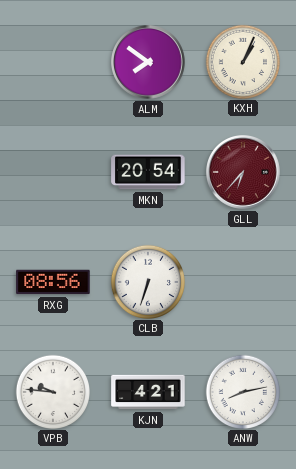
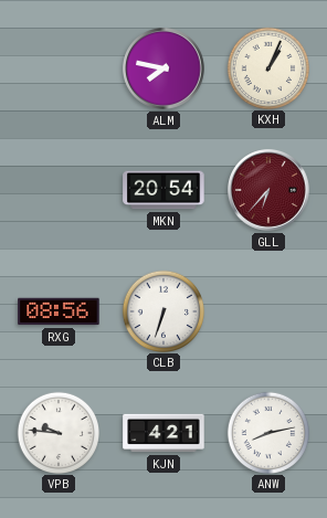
ALM: 7:51 -> 7:47
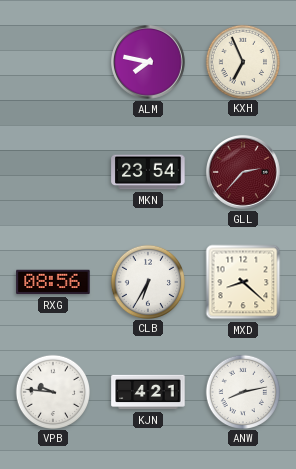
KXH: 1:04 -> 6:56
MKN: 20:54 -> 23:54
GLL: 6:37 -> 2:37
CLB: 6:33 -> 6:35
MXD: none -> 8:22
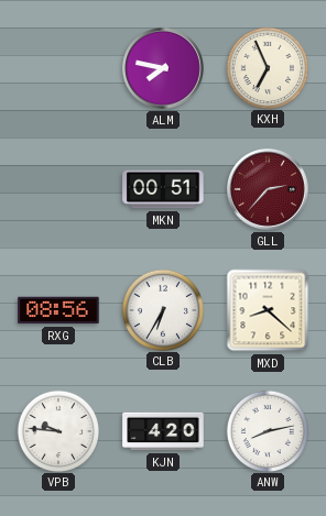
MKN: 23:54 -> 00:51
KJN: 4:21 -> 4:20
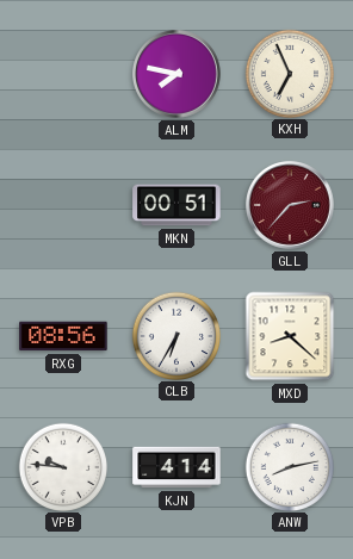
KJN: 4:20 -> 4:14
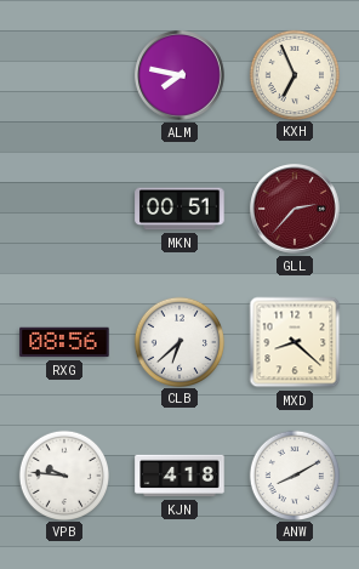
CLB: 6:35 -> 6:38
KJN: 4:14 -> 4:18
ANW: 8:13 -> 8:10
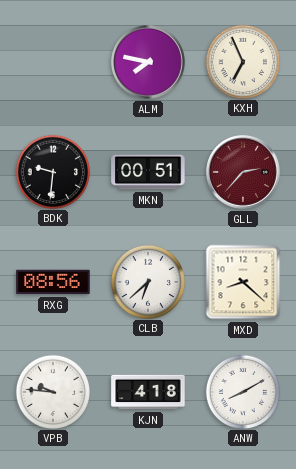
BDK: none -> 9:31
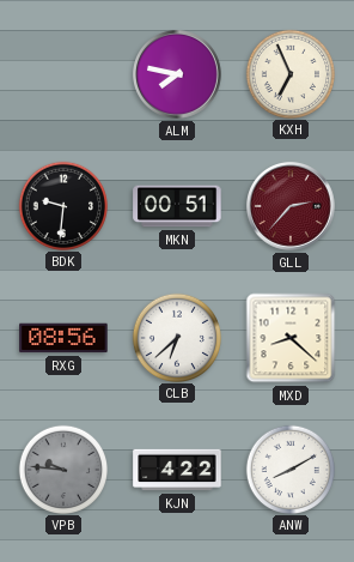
VPB dial: white -> grey
KJN: 4:18 -> 4:22
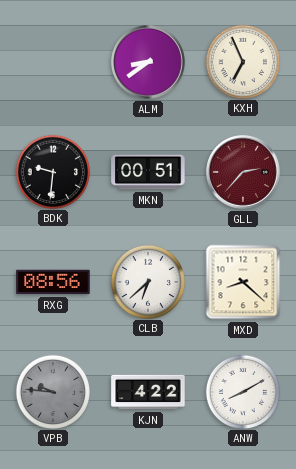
ALM: 7:47 -> 8:39
